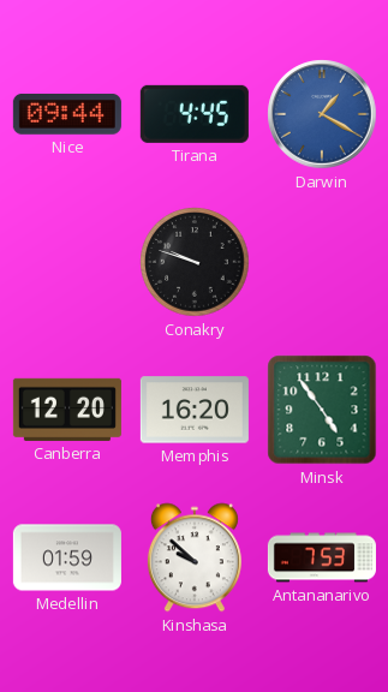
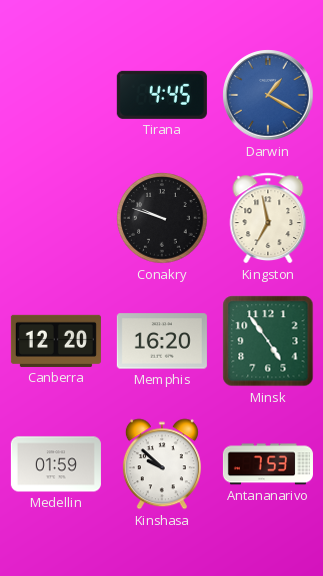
Nice: 09:44 -> none
Kingston: none -> 6:58
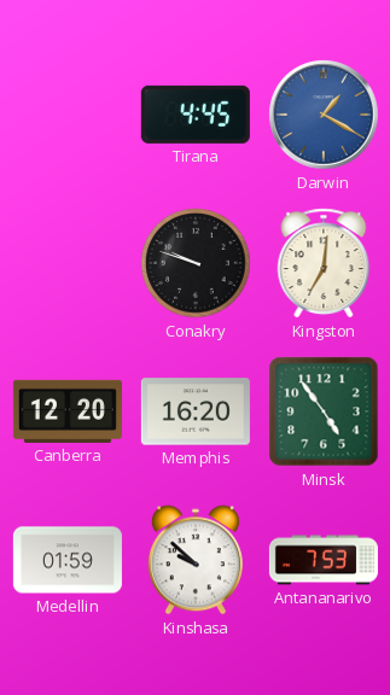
Kingston: 6:58 -> 7:01
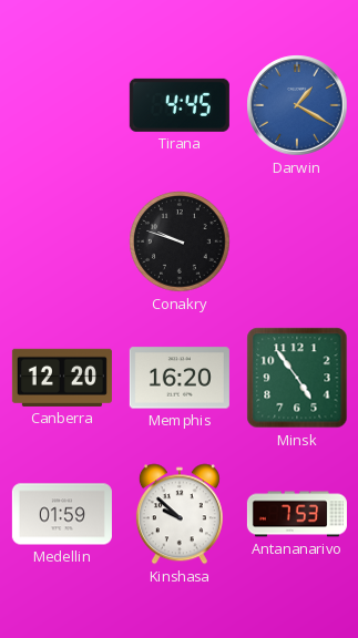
Kingston: 7:01 -> none
